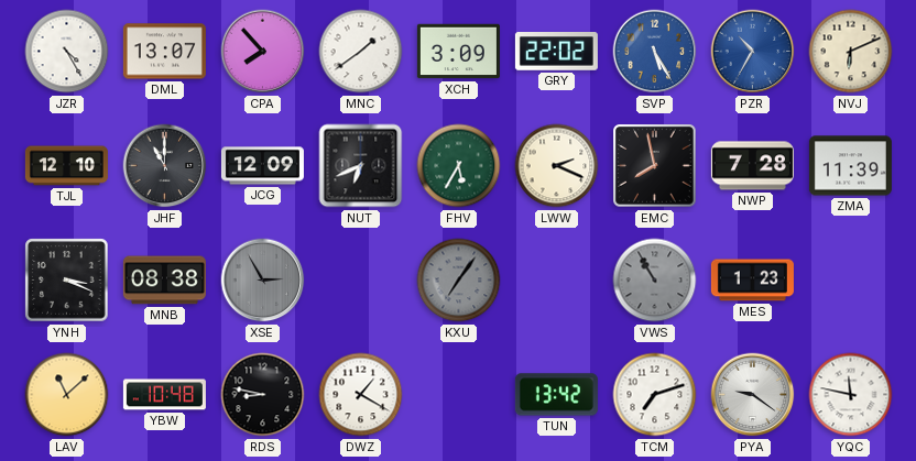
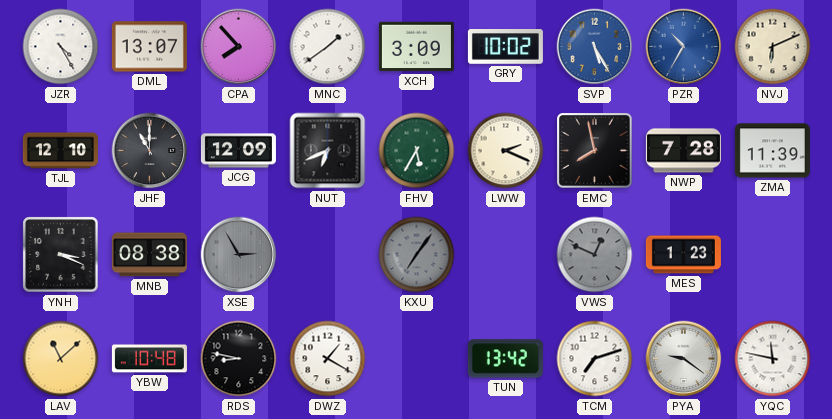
GRY: 22:02 -> 10:02
VWS: 10:55 -> 12:49
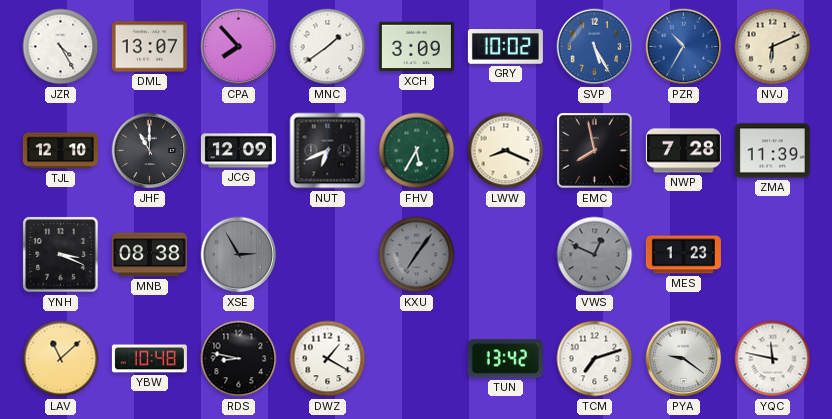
LWW: 2:19 -> 8:19
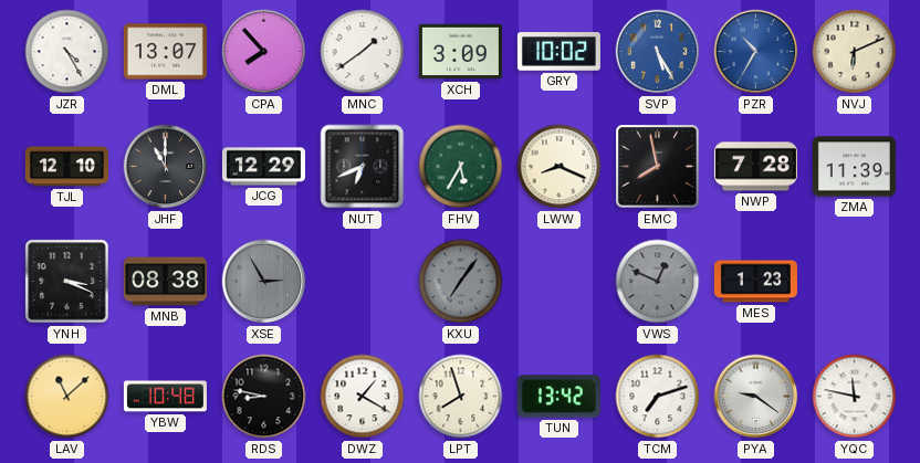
JCG: 12:09 -> 12:29
LPT: none -> 7:57
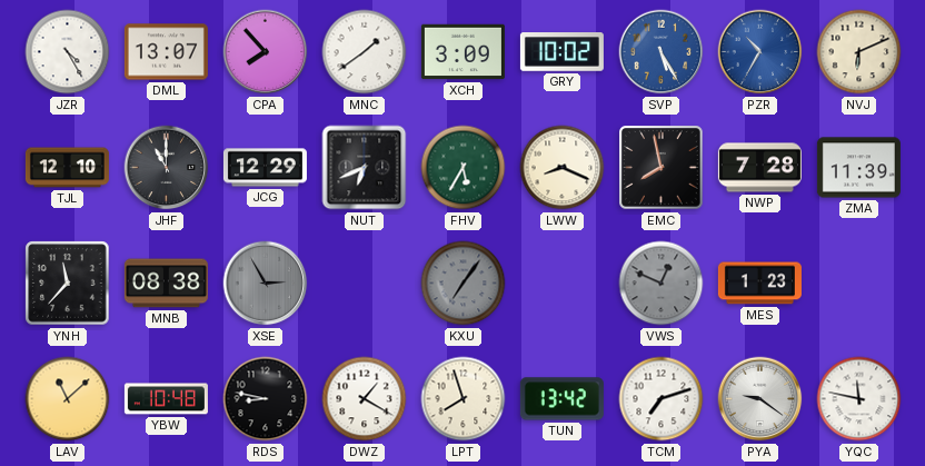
YNH: 3:19 -> 11:37
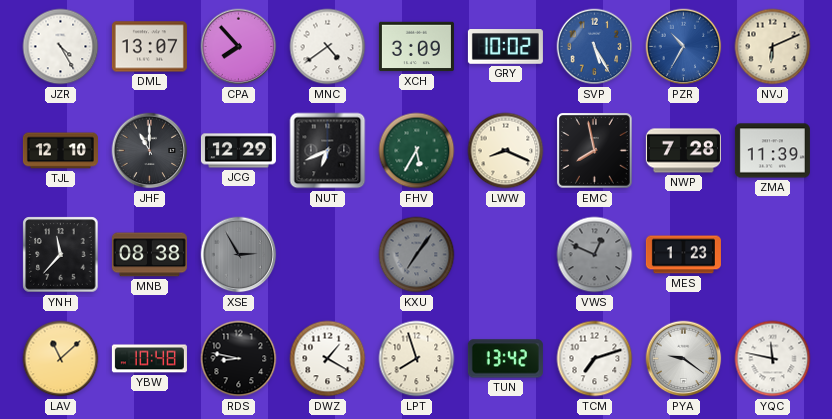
MNC: 1:39 -> 4:39
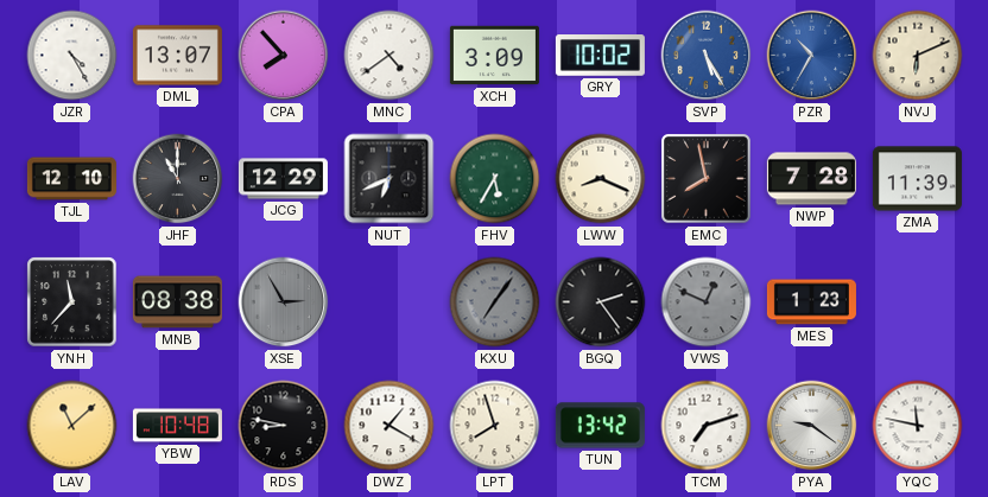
BGQ: none -> 2:24
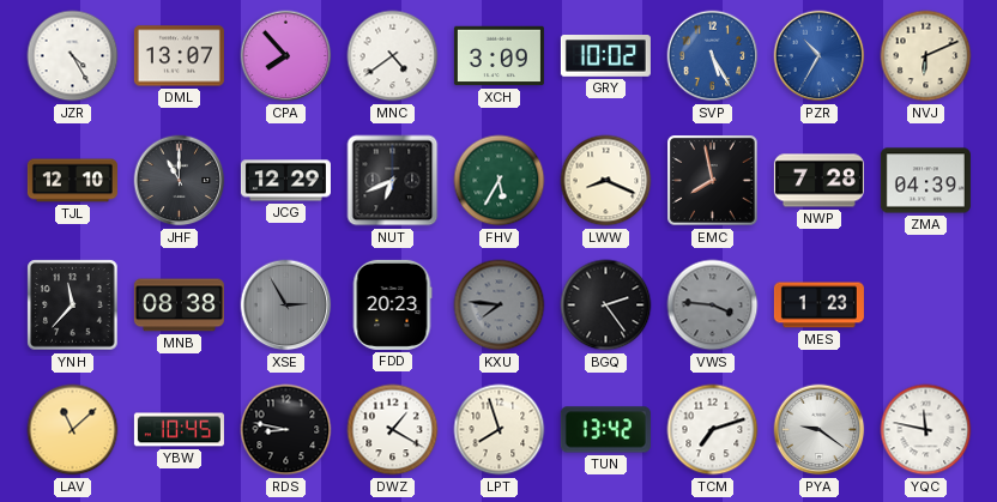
ZMA: 11:39 -> 04:39
FDD: none -> 20:23
KXU: 7:06 -> 7:46
VWS: 12:49 -> 3:46
YBW: 10:48 -> 10:45
